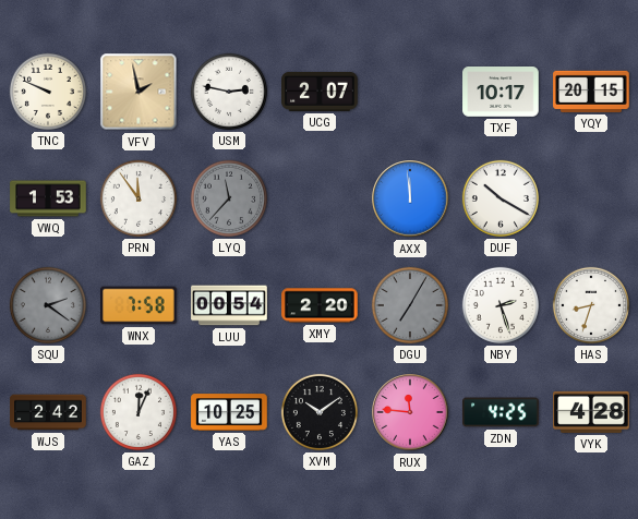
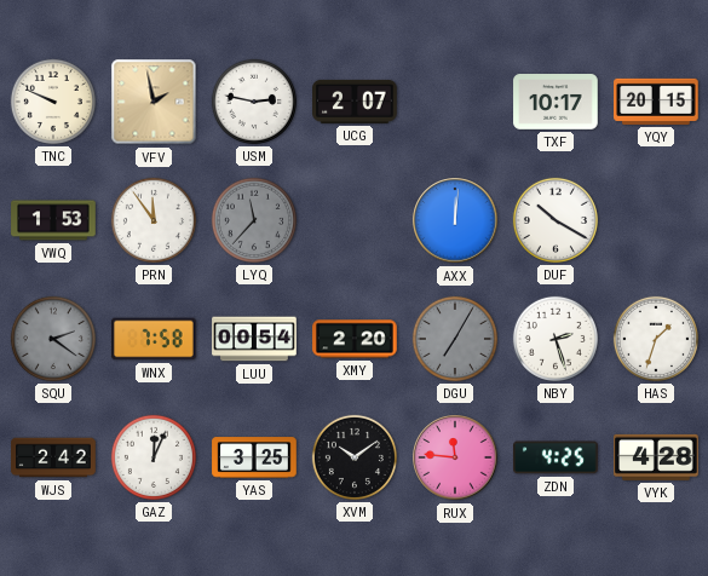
AXX: 11:59 -> 12:01
HAS: 8:33 -> 1:33
YAS: 10:25 -> 3:25
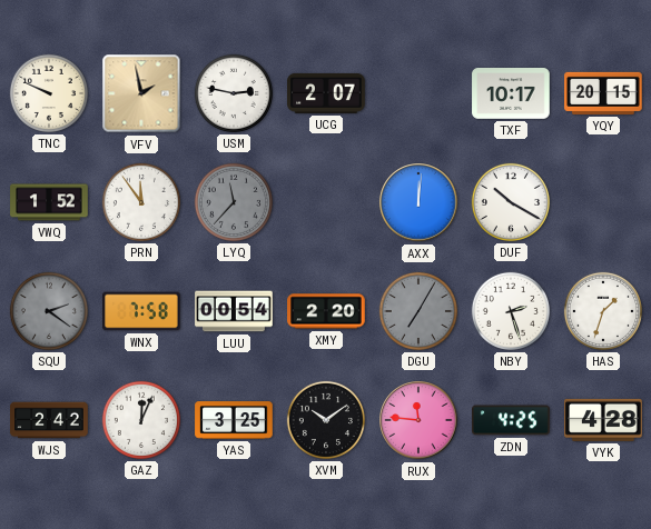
VWQ: 1:53 -> 1:52
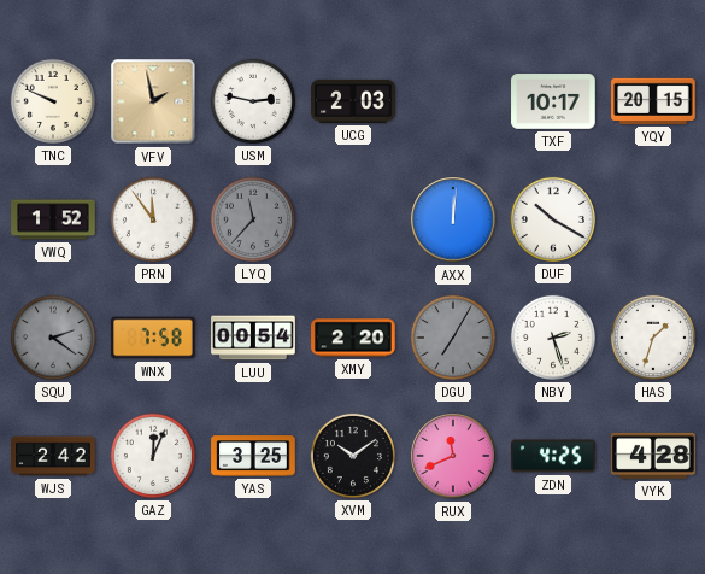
UCG: 2:07 -> 2:03
RUX: 11:46 -> 11:41
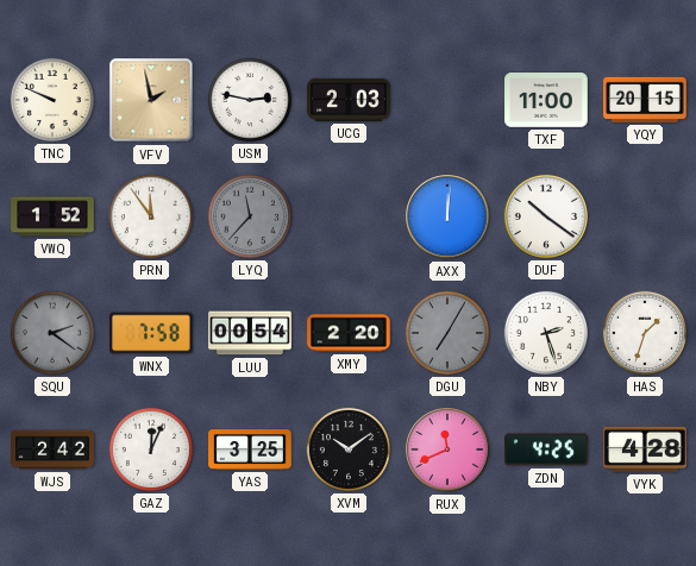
TXF: 10:17 -> 11:00
DUF: 10:20 -> 10:21
